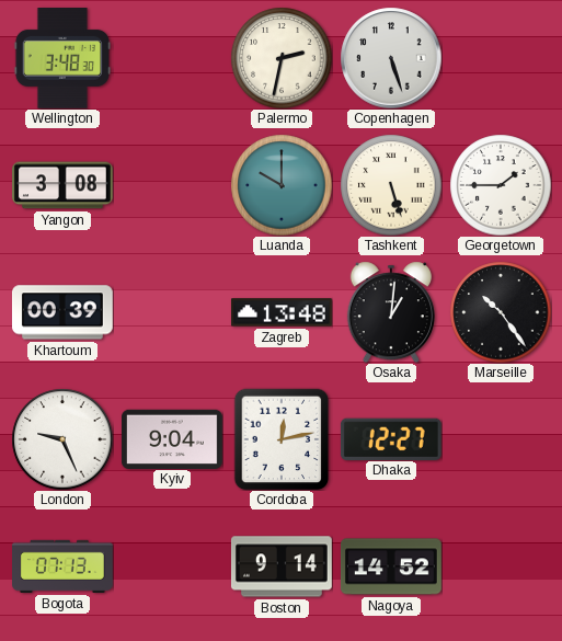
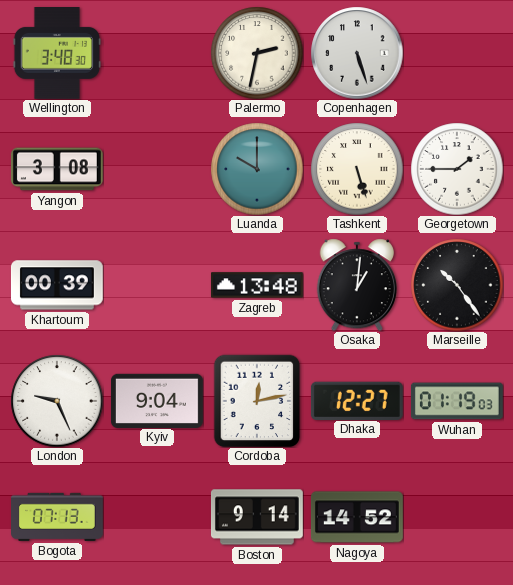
Wuhan: none -> 01:19
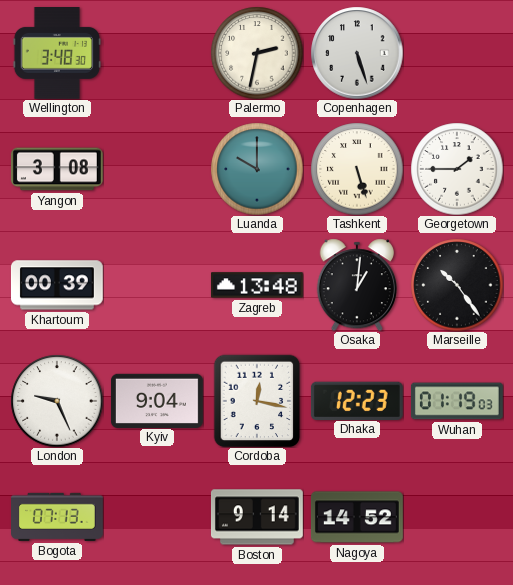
Cordoba: 12:13 -> 12:17
Dhaka: 12:27 -> 12:23
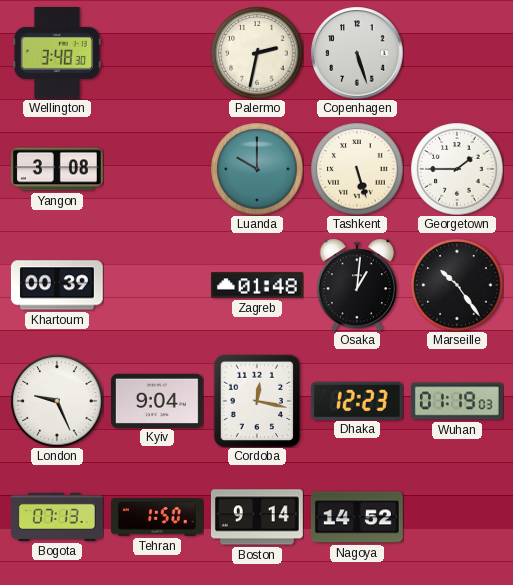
Zagreb: 13:48 -> 01:48
Tehran: none -> 1:50
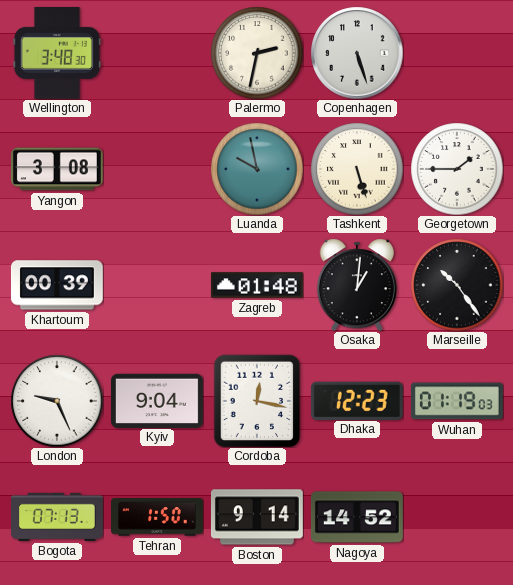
Luanda: 10:00 -> 9:58
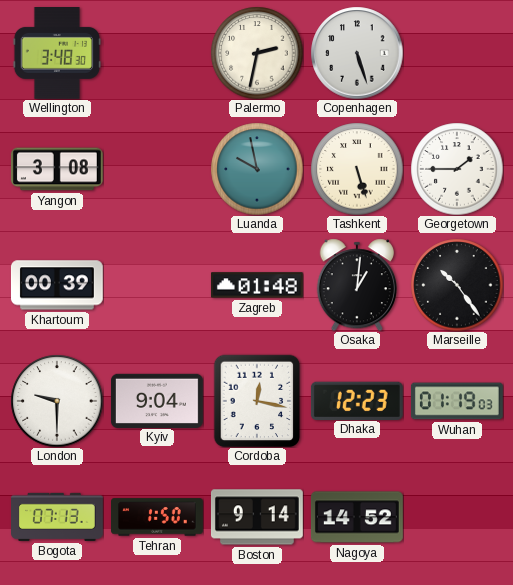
London: 9:26 -> 9:30
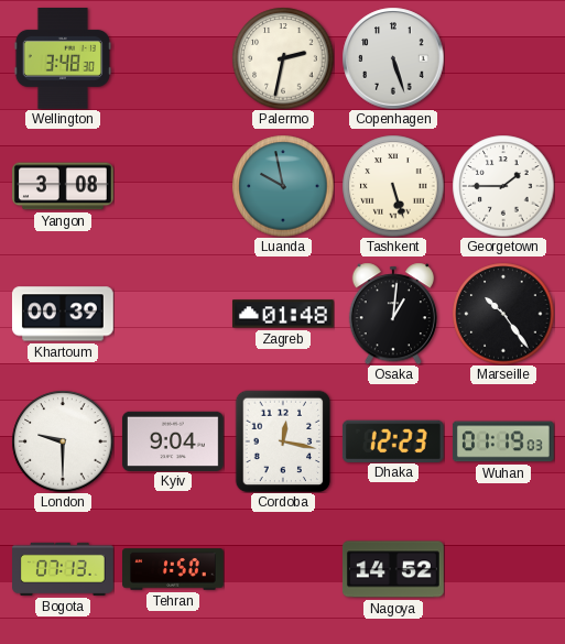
Boston: 9:14 -> none
